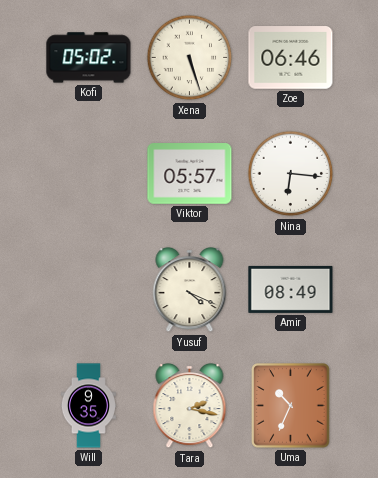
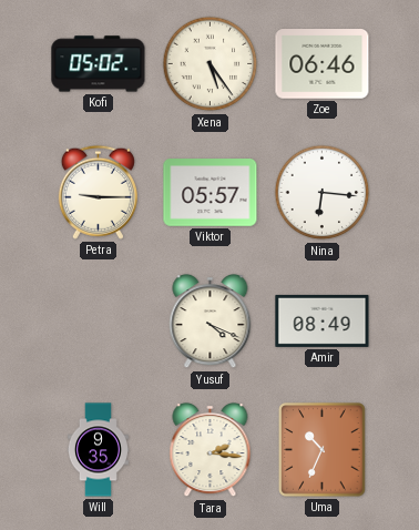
Xena: 5:27 -> 5:24
Petra: none -> 9:15
Tara: 2:17 -> 2:16
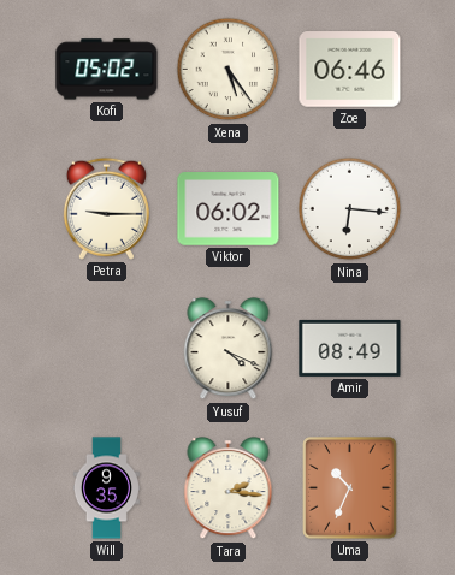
Viktor: 05:57 -> 06:02
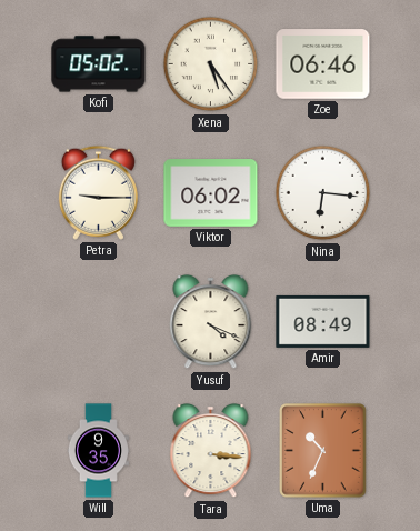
Tara: 2:16 -> 3:16
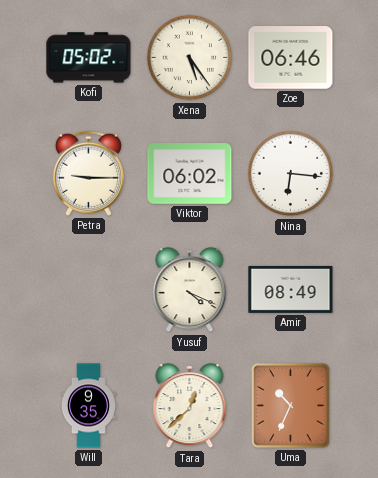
Tara: 3:16 -> 12:38
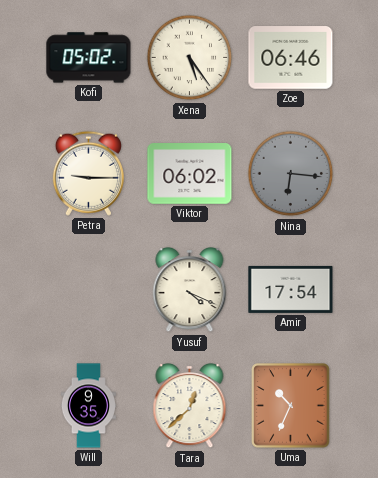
Nina dial: white -> grey
Amir: 08:49 -> 17:54
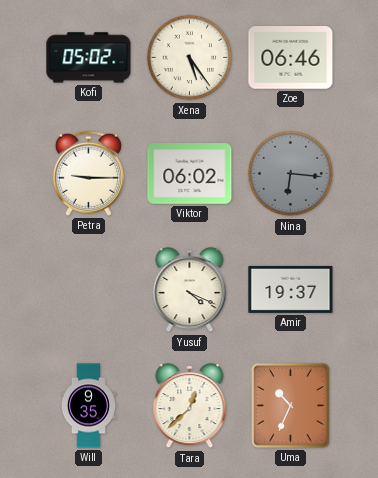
Amir: 17:54 -> 19:37
